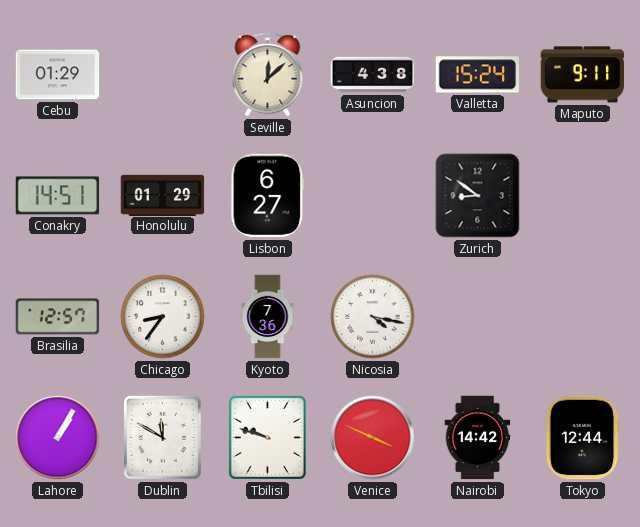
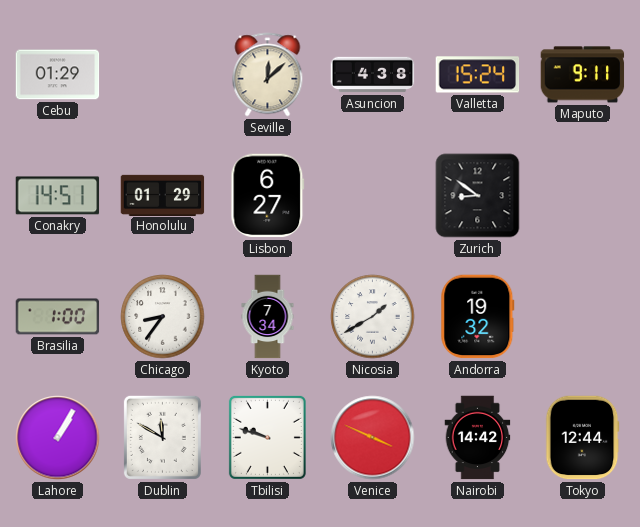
Brasilia: 12:57 -> 1:00
Kyoto: 7:36 -> 7:34
Nicosia: 4:17 -> 1:40
Andorra: none -> 19:32
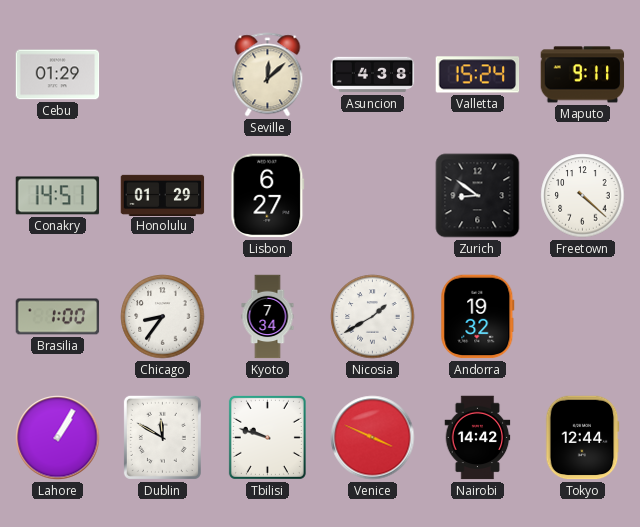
Freetown: none -> 4:22
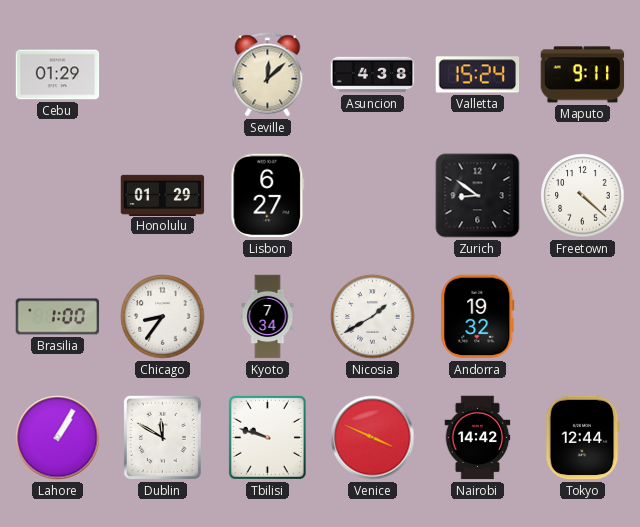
Conakry: 14:51 -> none
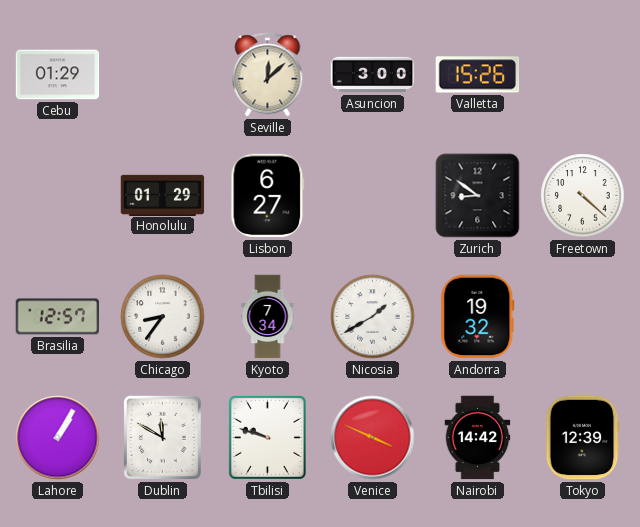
Asuncion: 4:38 -> 3:00
Valletta: 15:24 -> 15:26
Maputo: 9:11 -> none
Brasilia: 1:00 -> 12:57
Tokyo: 12:44 -> 12:39
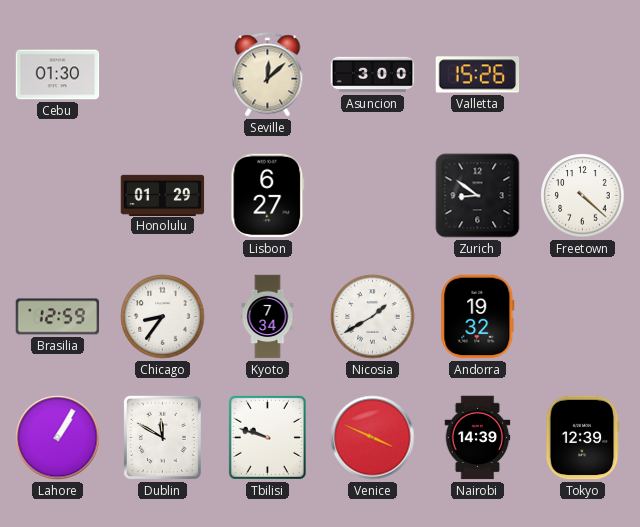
Cebu: 01:29 -> 01:30
Brasilia: 12:57 -> 12:59
Nairobi: 14:42 -> 14:39
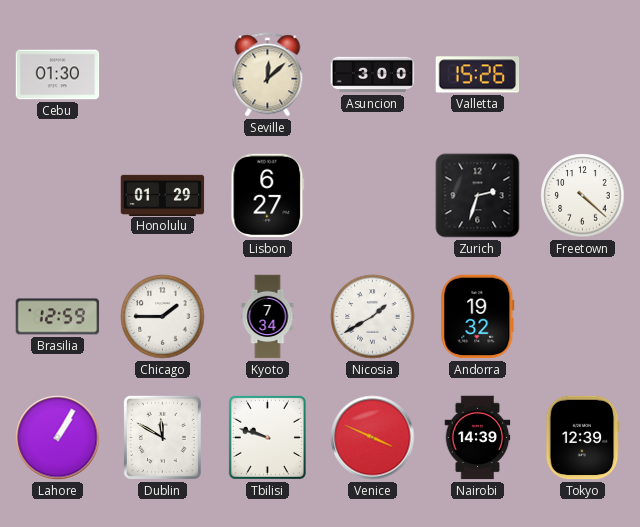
Zurich: 8:51 -> 2:33
Chicago: 8:36 -> 1:45
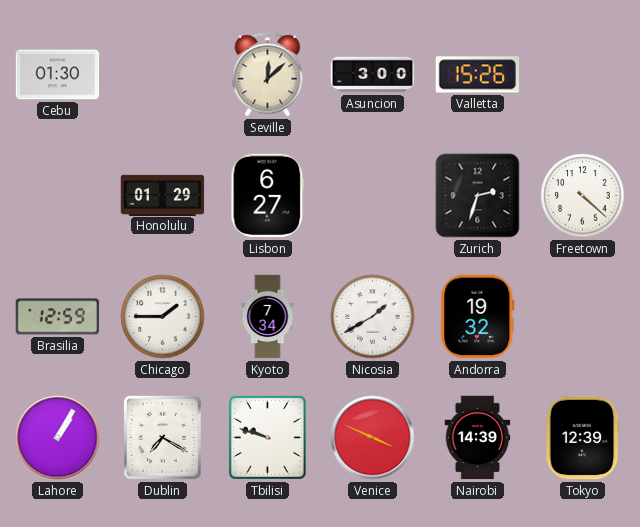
Dublin: 11:50 -> 7:20
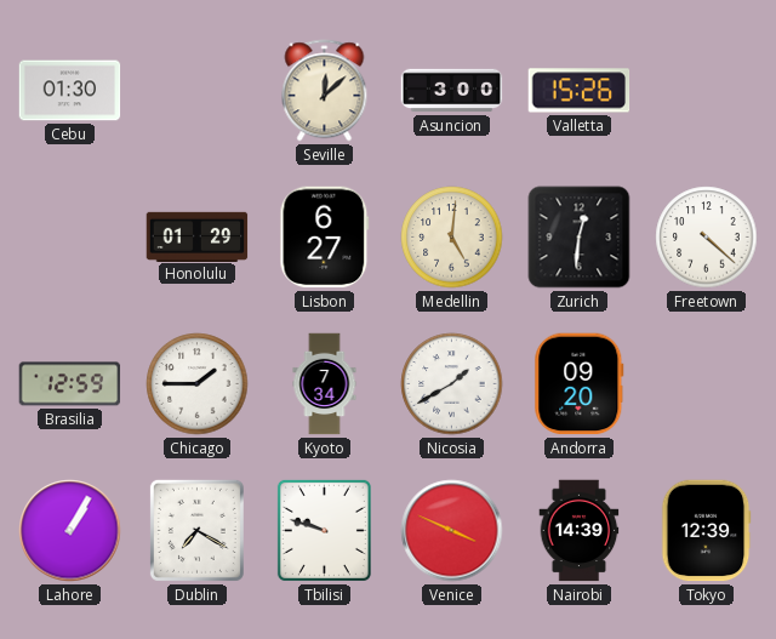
Medellin: none -> 5:01
Zurich: 2:33 -> 12:31
Andorra: 19:32 -> 09:20
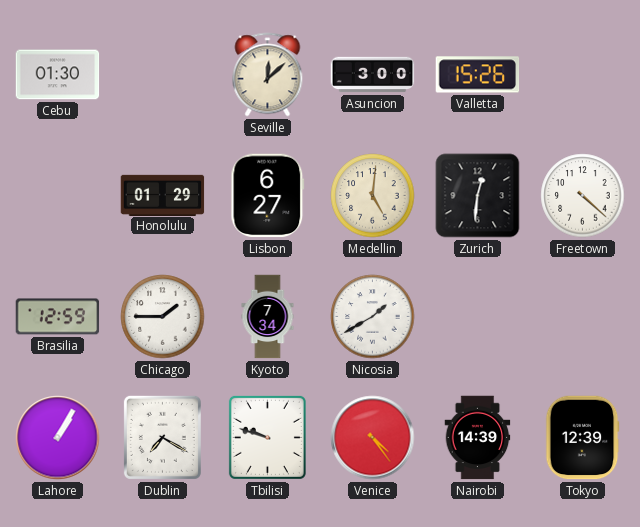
Andorra: 09:20 -> none
Venice: 3:49 -> 4:24
